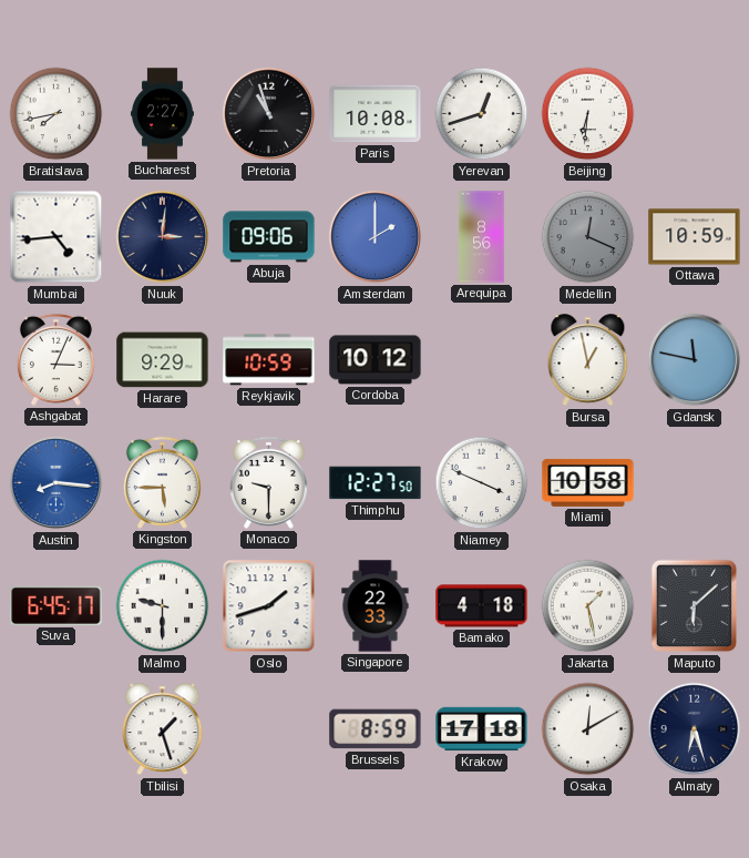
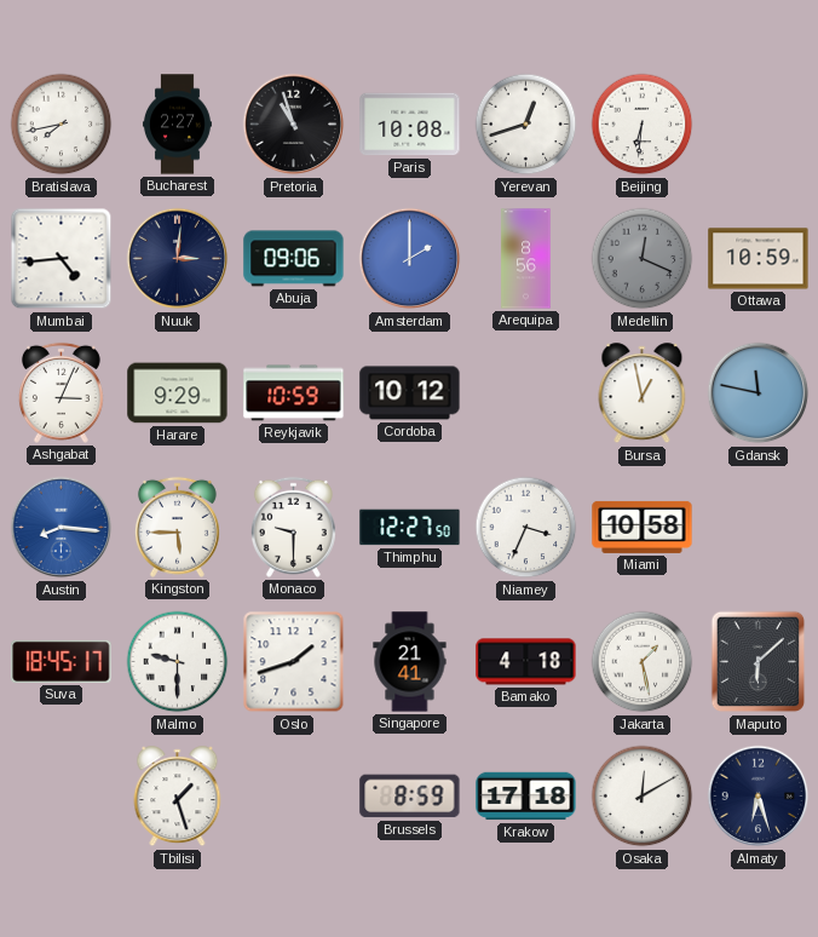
Niamey: 3:49 -> 3:34
Suva: 6:45 -> 18:45
Singapore: 22:33 -> 21:41
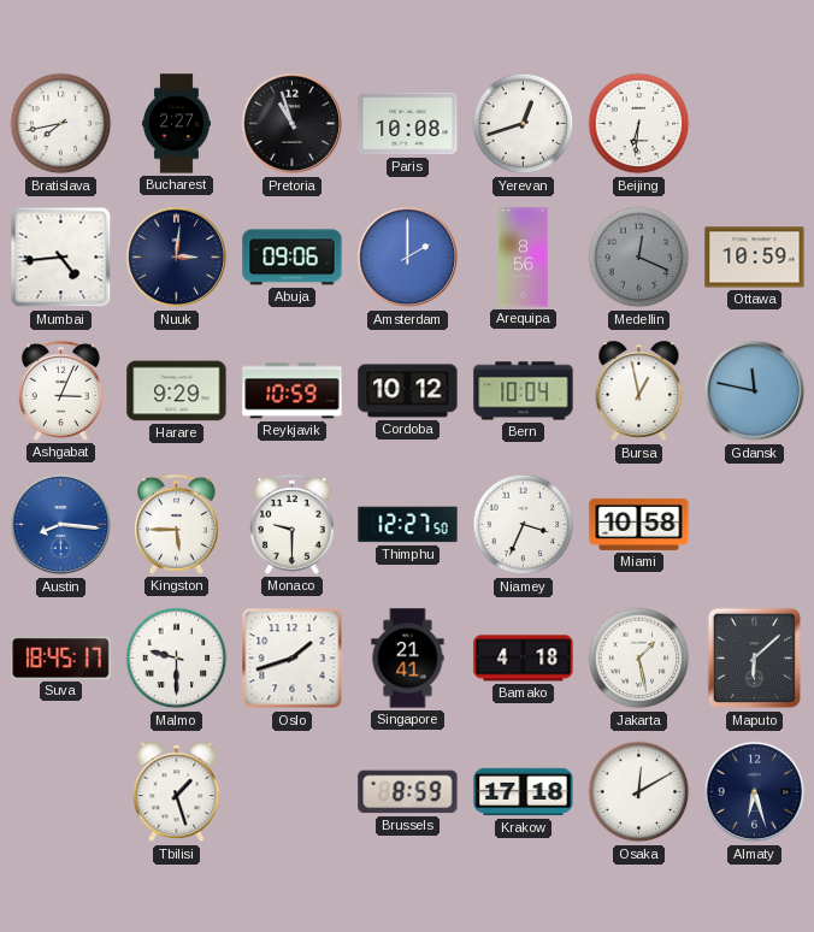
Bern: none -> 10:04
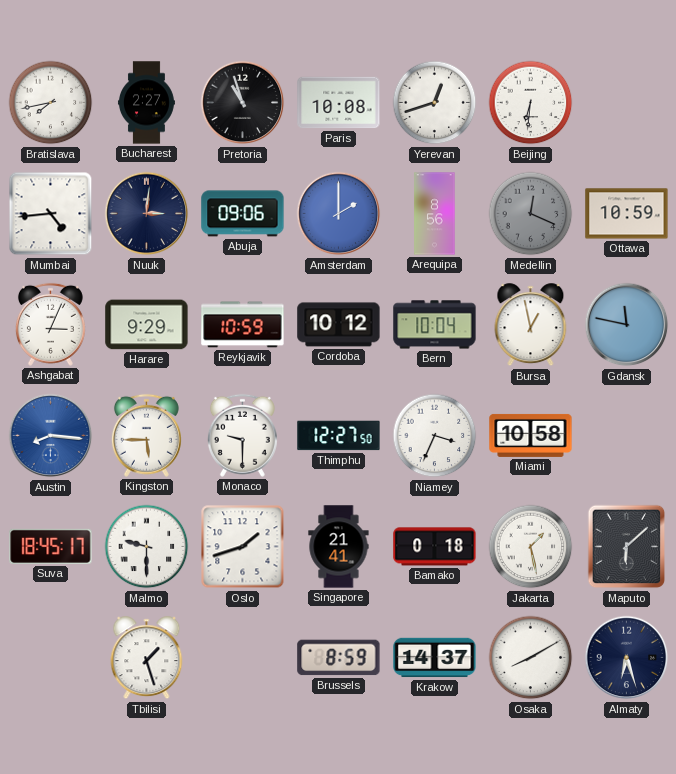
Bamako: 4:18 -> 0:18
Krakow: 17:18 -> 14:37
Osaka: 12:10 -> 8:10
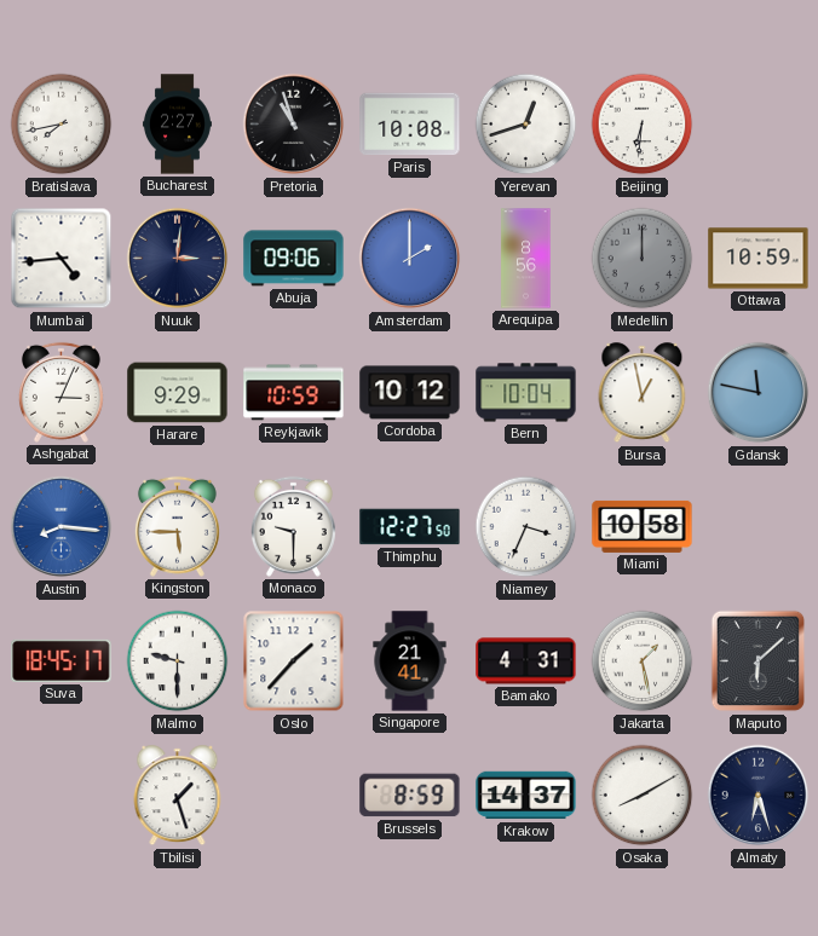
Medellin: 12:19 -> 12:00
Oslo: 1:42 -> 1:37
Bamako: 0:18 -> 4:31
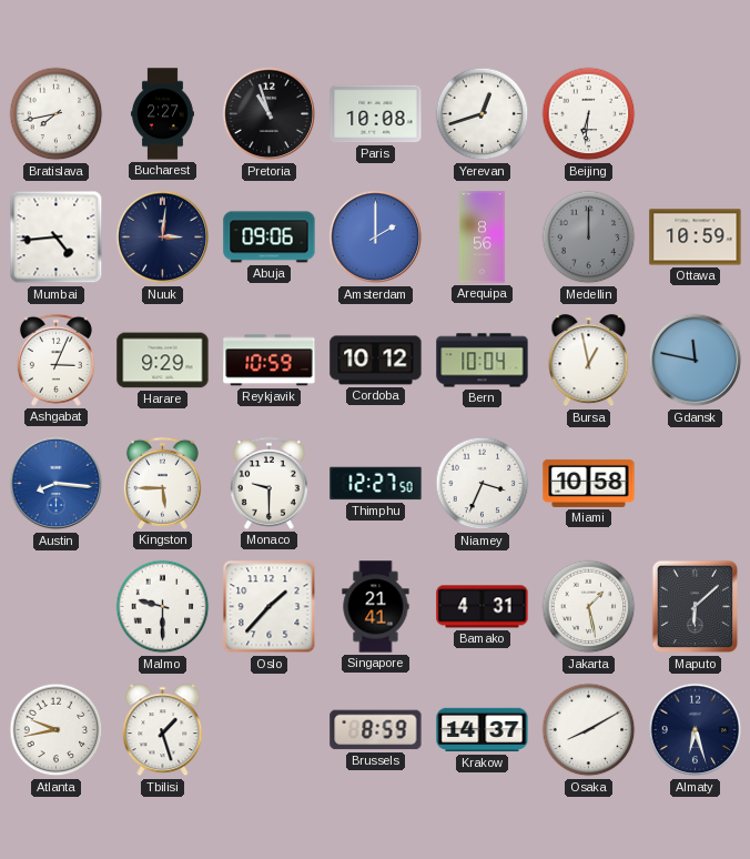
Suva: 18:45 -> none
Atlanta: none -> 9:43
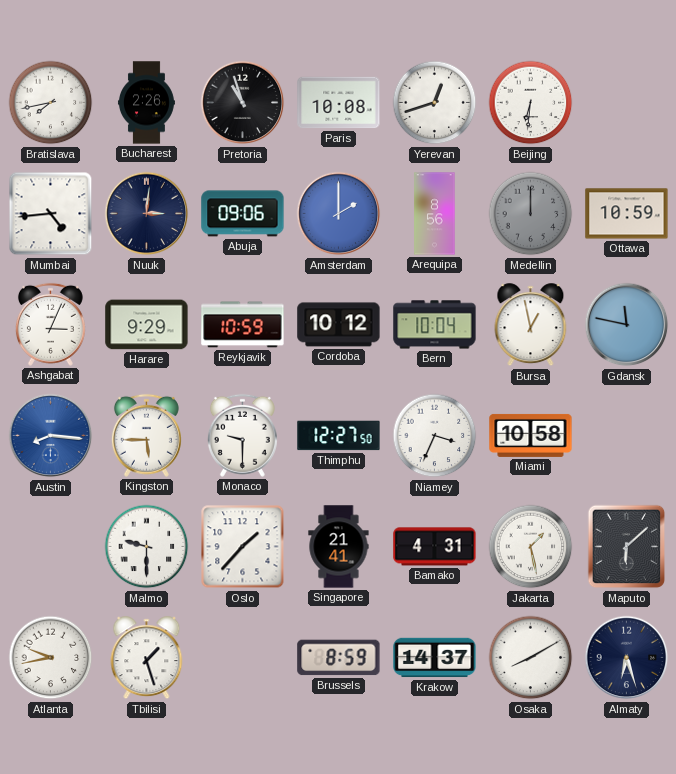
Bucharest: 2:27 -> 2:26
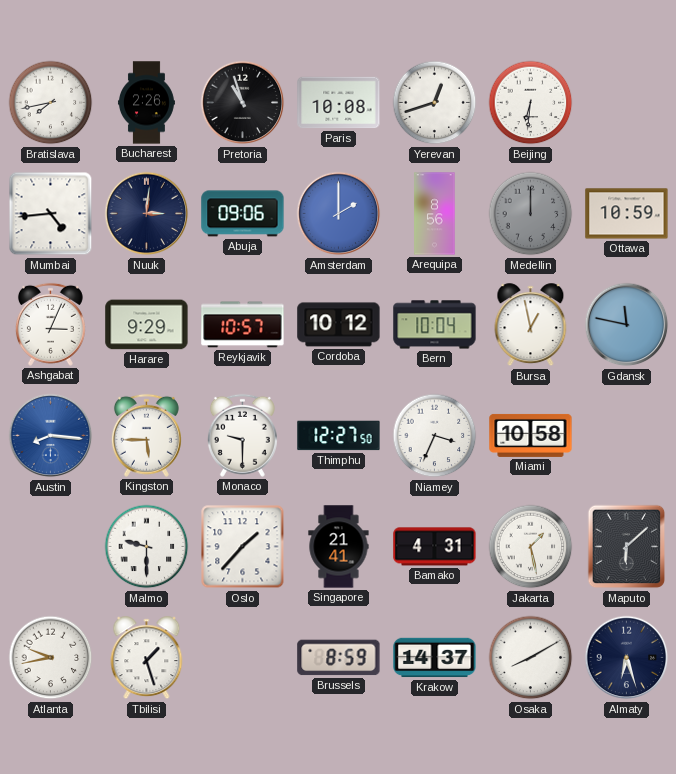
Reykjavik: 10:59 -> 10:57
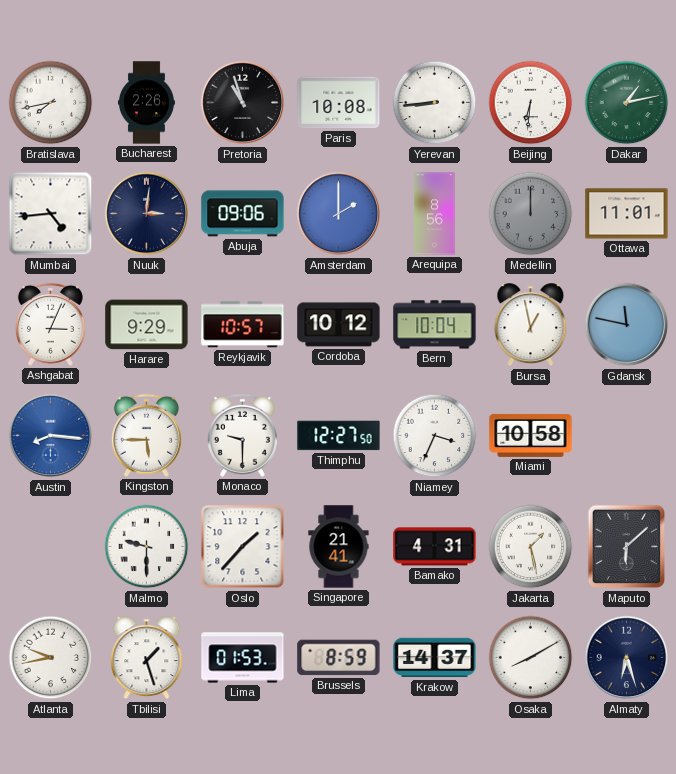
Yerevan: 12:42 -> 8:44
Dakar: none -> 1:13
Ottawa: 10:59 -> 11:01
Lima: none -> 01:53
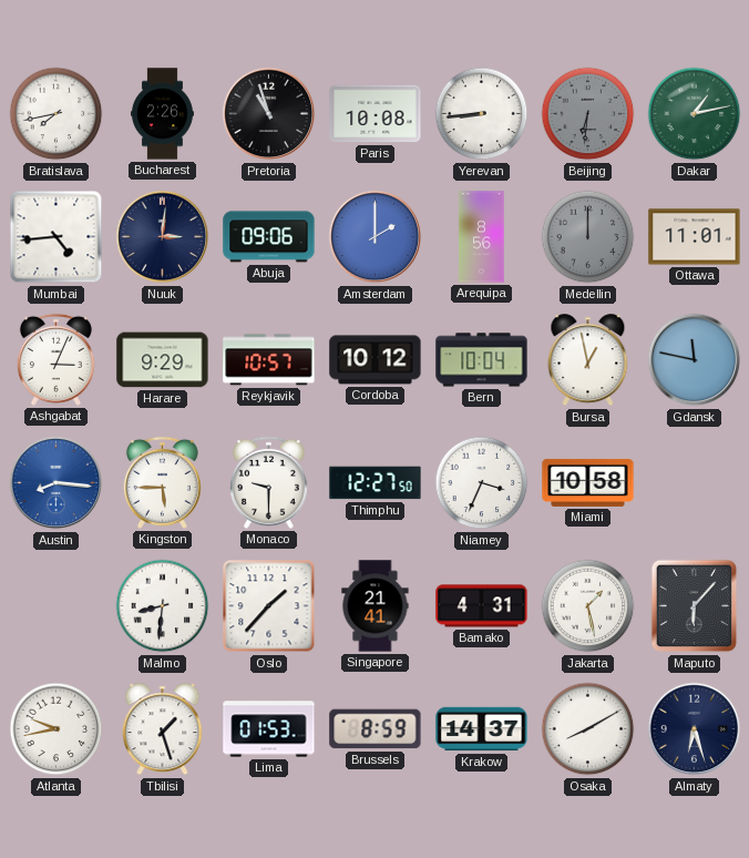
Beijing dial: white -> grey
Malmo: 9:30 -> 8:31
Maputo: 6:08 -> 6:07
